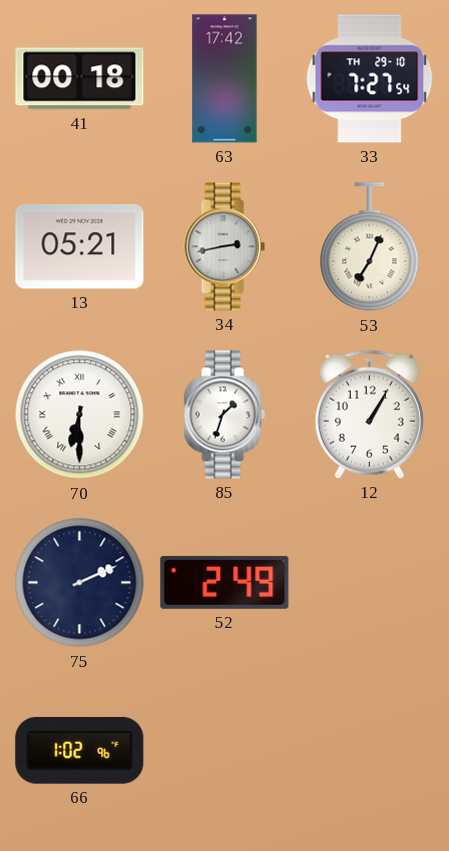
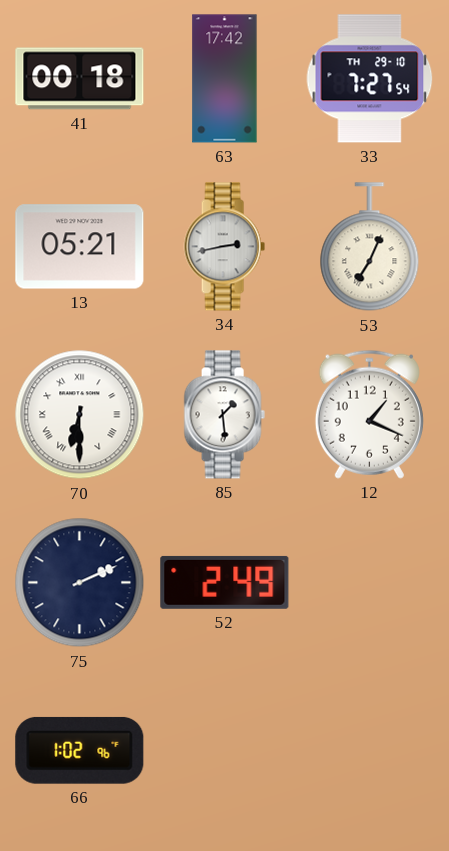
85: 1:33 -> 1:29
12: 1:05 -> 1:19
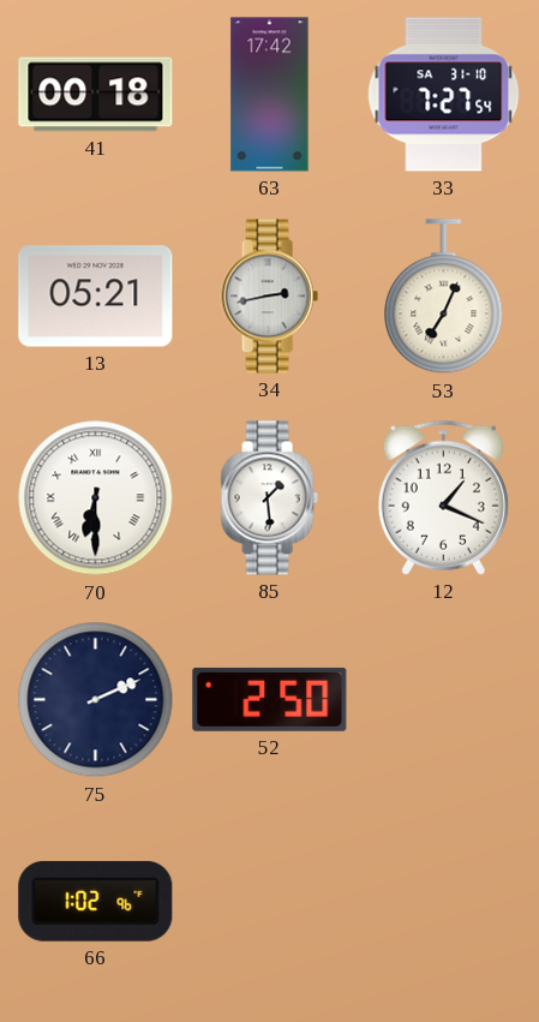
33 date: TH 29-10 -> SA 31-10
52: 2:49 -> 2:50
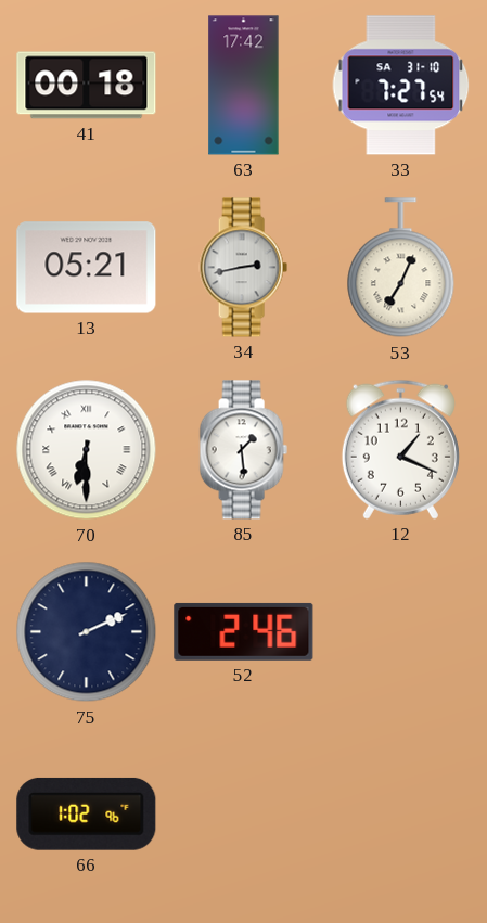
52: 2:50 -> 2:46
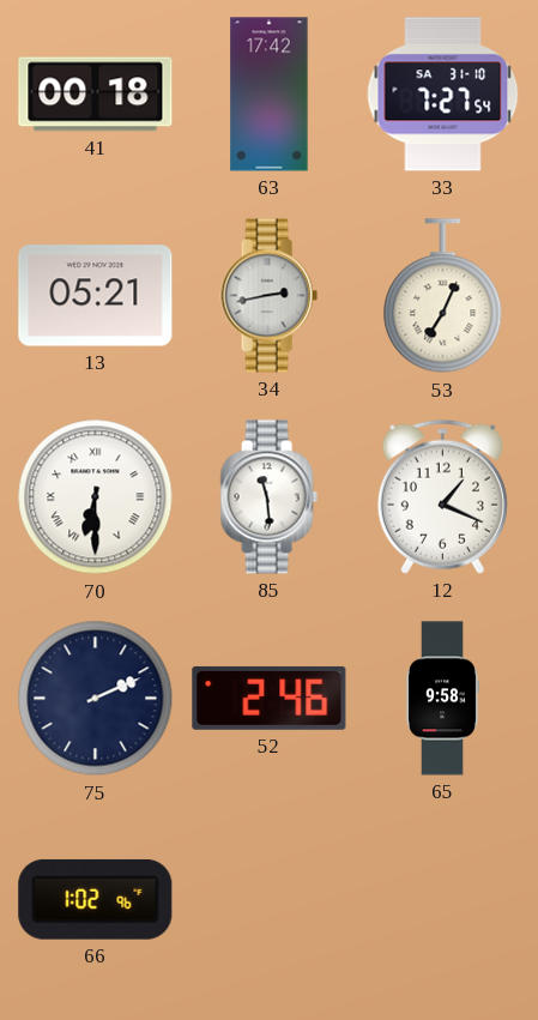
85: 1:29 -> 11:29
65: none -> 9:58
